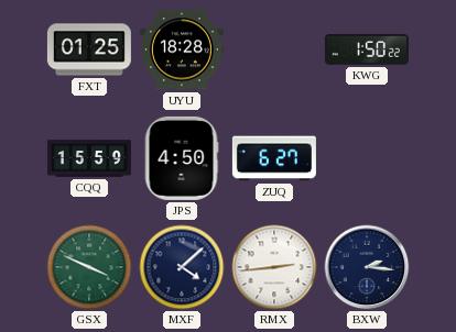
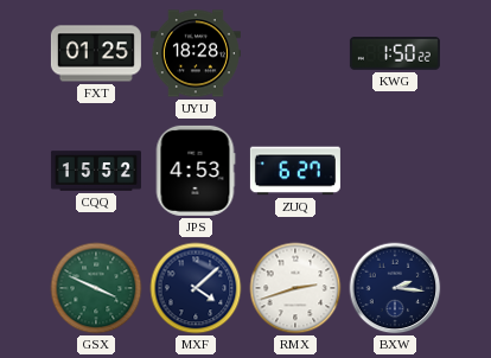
CQQ: 15:59 -> 15:52
JPS: 4:50 -> 4:53
RMX: 2:44 -> 2:42
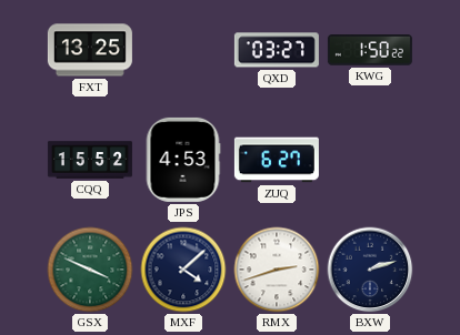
FXT: 01:25 -> 13:25
UYU: 18:28 -> none
QXD: none -> 03:27
BXW: 2:16 -> 2:12
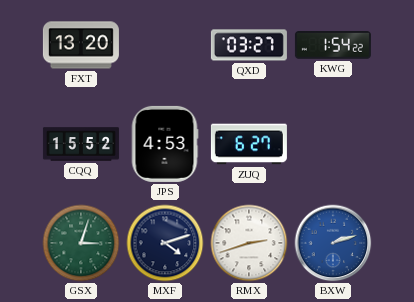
FXT: 13:25 -> 13:20
KWG: 1:50 -> 1:54
GSX: 3:49 -> 3:03
MXF: 4:08 -> 4:12
BXW dial: navy -> blue
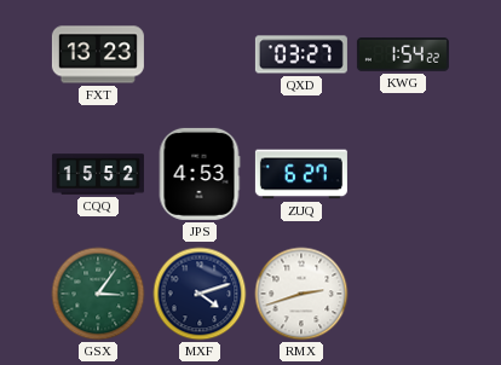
FXT: 13:20 -> 13:23
GSX: 3:03 -> 3:06
BXW: 2:12 -> none
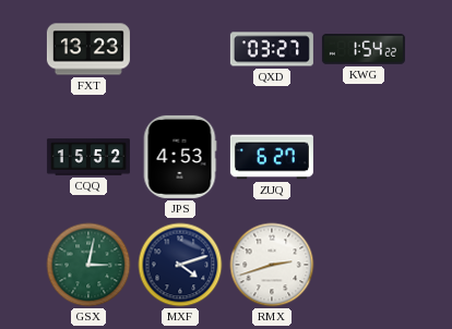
GSX: 3:06 -> 3:02
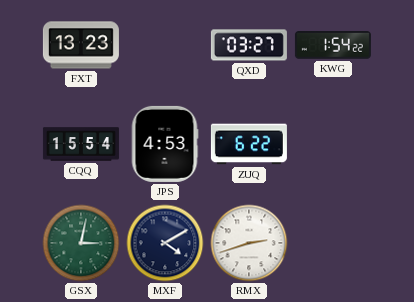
CQQ: 15:52 -> 15:54
ZUQ: 6:27 -> 6:22
MXF: 4:12 -> 4:10
